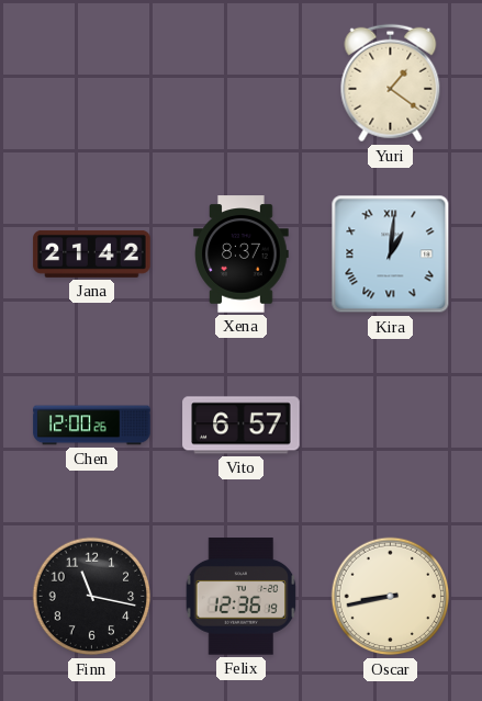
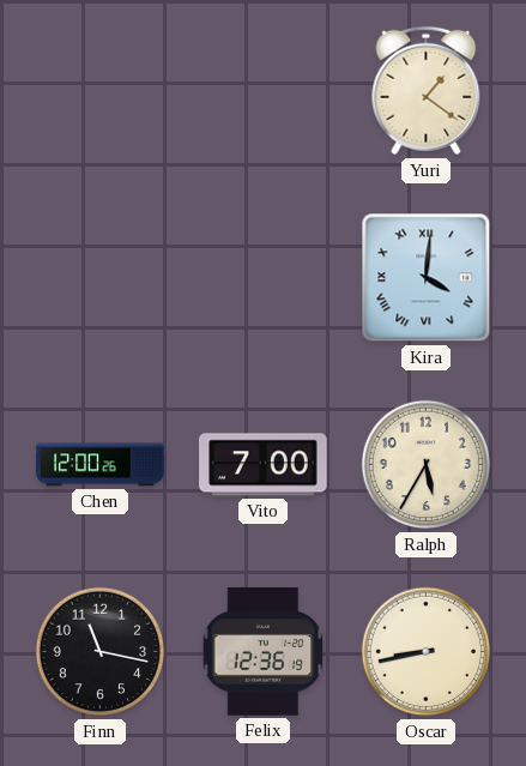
Jana: 21:42 -> none
Xena: 8:37 -> none
Kira: 1:01 -> 4:01
Vito: 6:57 -> 7:00
Ralph: none -> 5:35
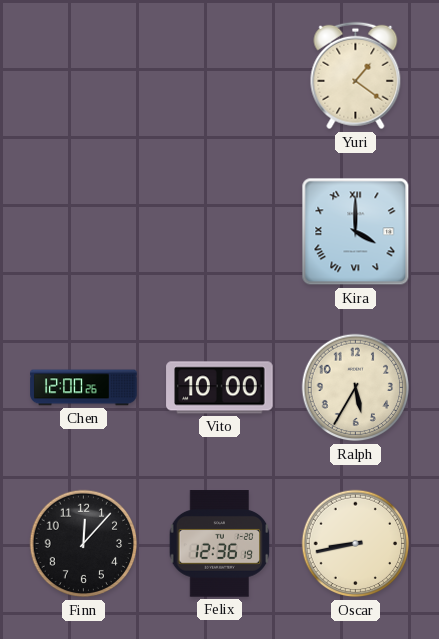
Kira: 4:01 -> 4:00
Vito: 7:00 -> 10:00
Finn: 11:17 -> 12:07
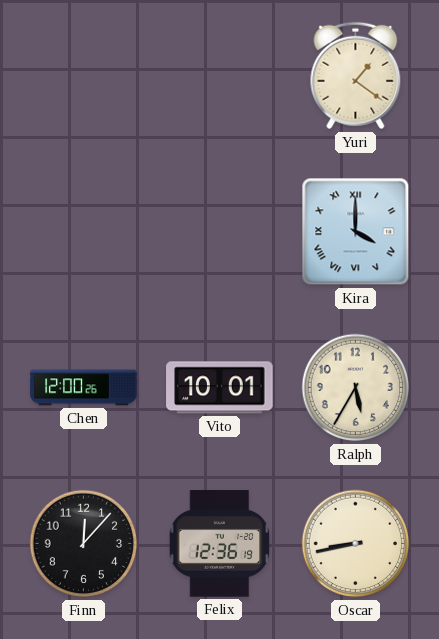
Vito: 10:00 -> 10:01
